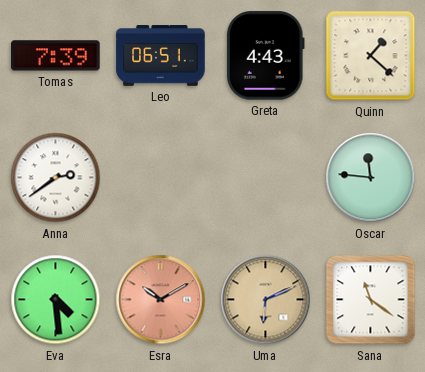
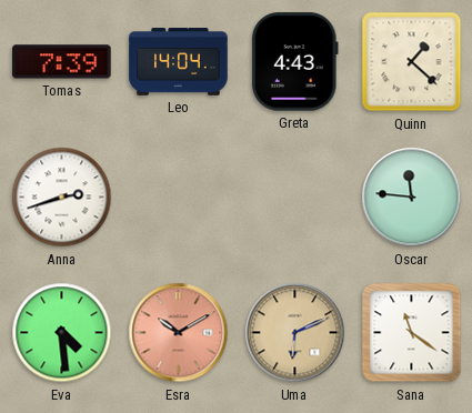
Leo: 06:51 -> 14:04
Anna: 2:39 -> 2:42
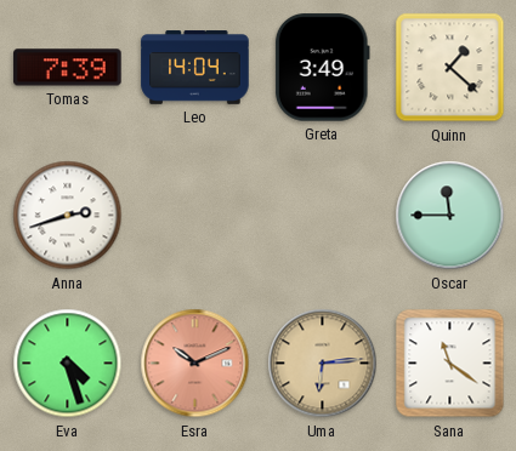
Greta: 4:43 -> 3:49
Oscar: 11:46 -> 11:45
Eva: 4:29 -> 4:27
Esra: 10:10 -> 10:11
Uma: 6:11 -> 6:14
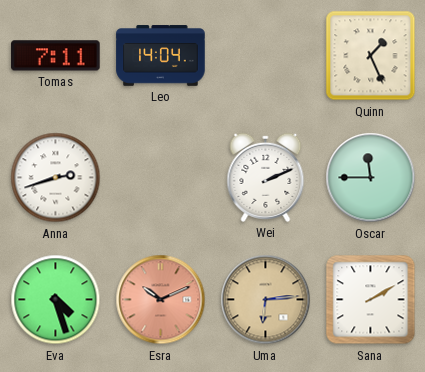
Tomas: 7:39 -> 7:11
Greta: 3:49 -> none
Quinn: 1:22 -> 1:26
Wei: none -> 2:11
Sana: 11:21 -> 2:10
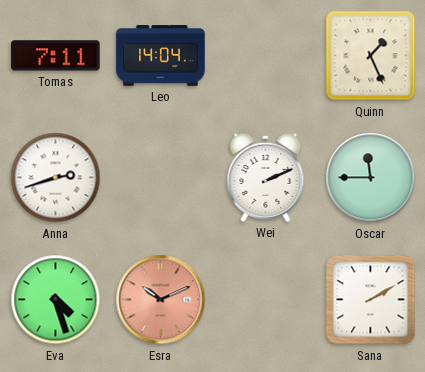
Uma: 6:14 -> none
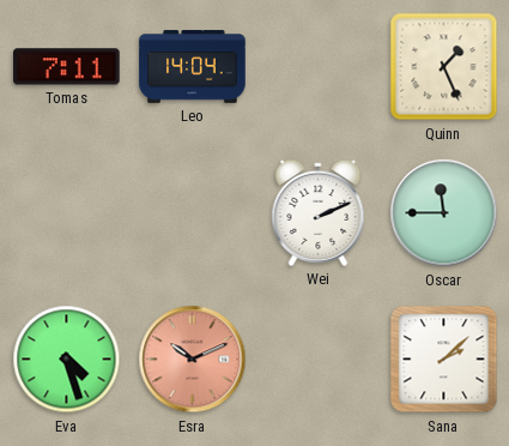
Anna: 2:42 -> none
Sana: 2:10 -> 2:08
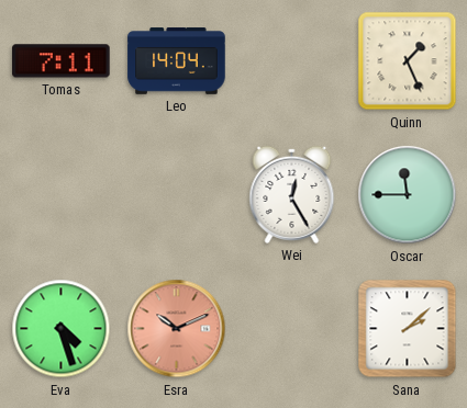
Wei: 2:11 -> 12:25
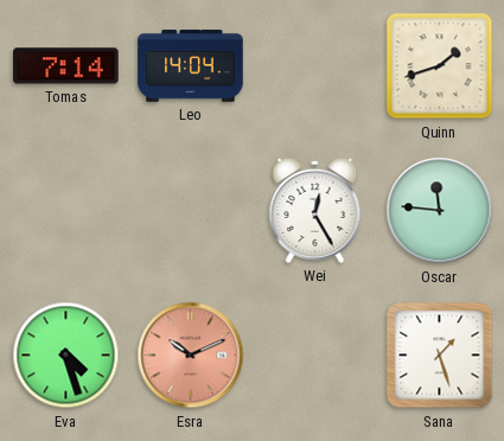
Tomas: 7:11 -> 7:14
Quinn: 1:26 -> 1:42
Oscar: 11:45 -> 11:46
Sana: 2:08 -> 1:27
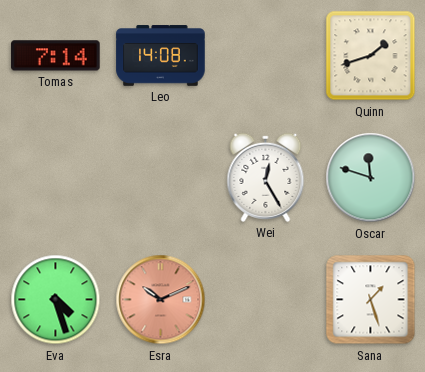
Leo: 14:04 -> 14:08
Oscar: 11:46 -> 11:48
